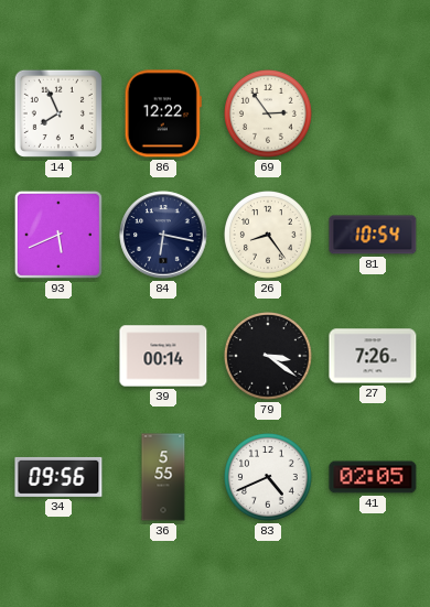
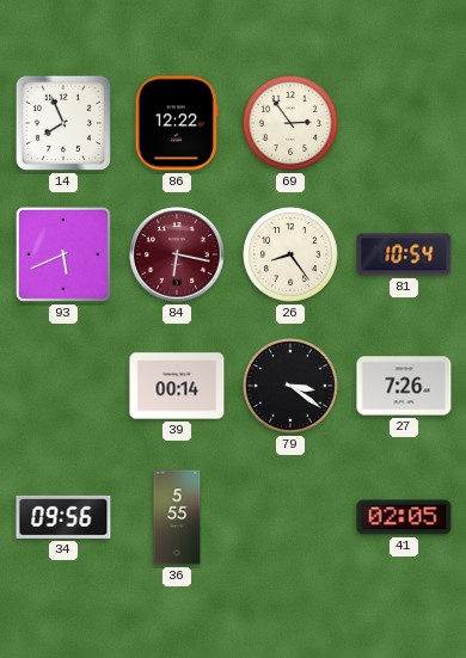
84 dial: navy -> burgundy
83: 4:41 -> none
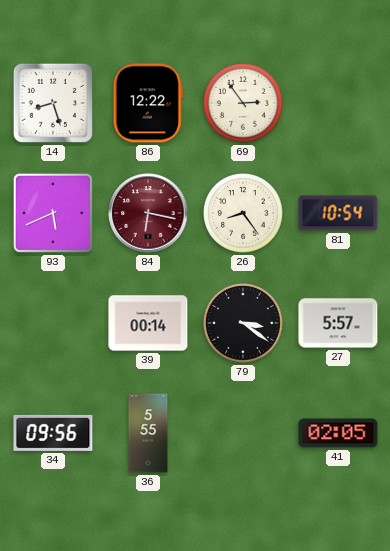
14: 7:56 -> 8:27
27: 7:26 -> 5:57
